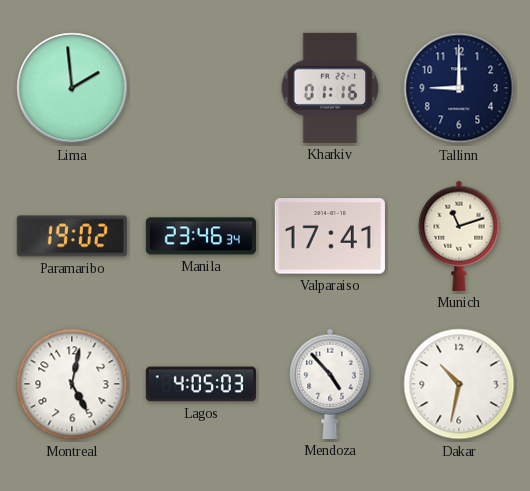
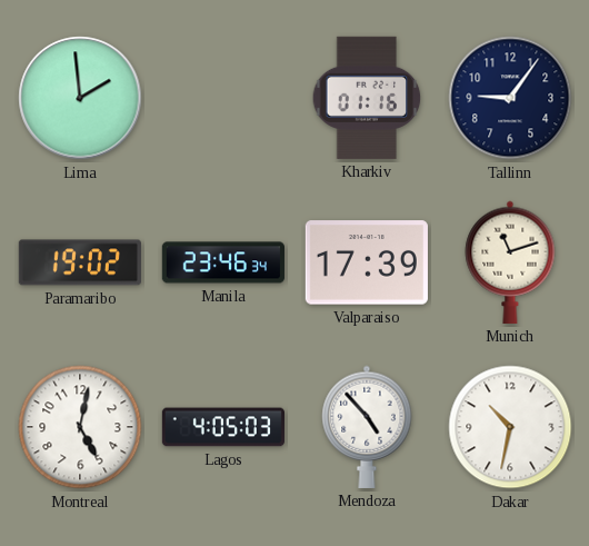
Tallinn: 9:00 -> 9:06
Valparaiso: 17:41 -> 17:39
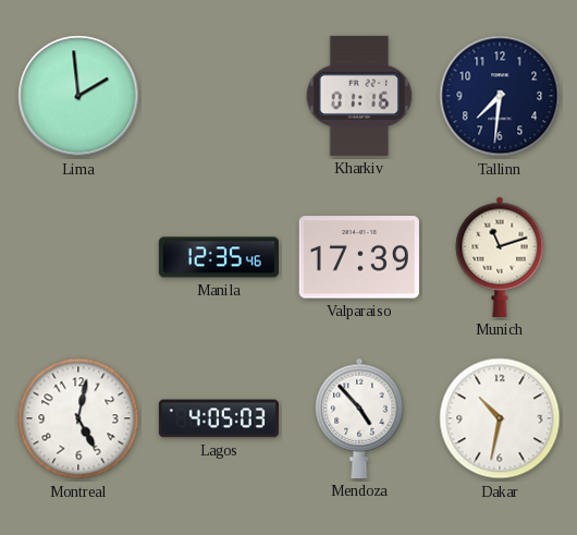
Tallinn: 9:06 -> 7:31
Paramaribo: 19:02 -> none
Manila: 23:46 -> 12:35
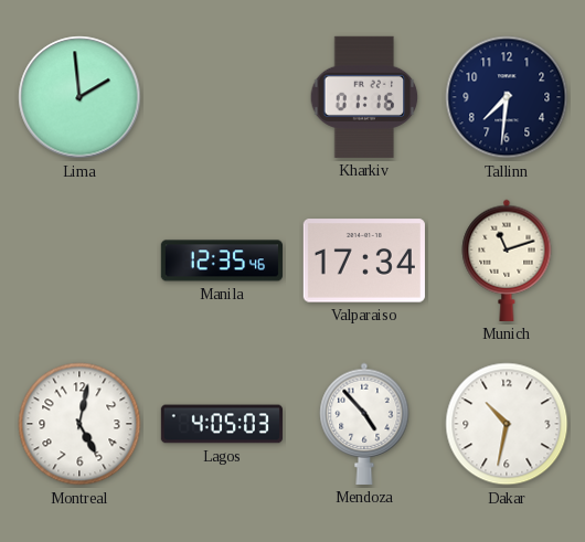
Valparaiso: 17:39 -> 17:34
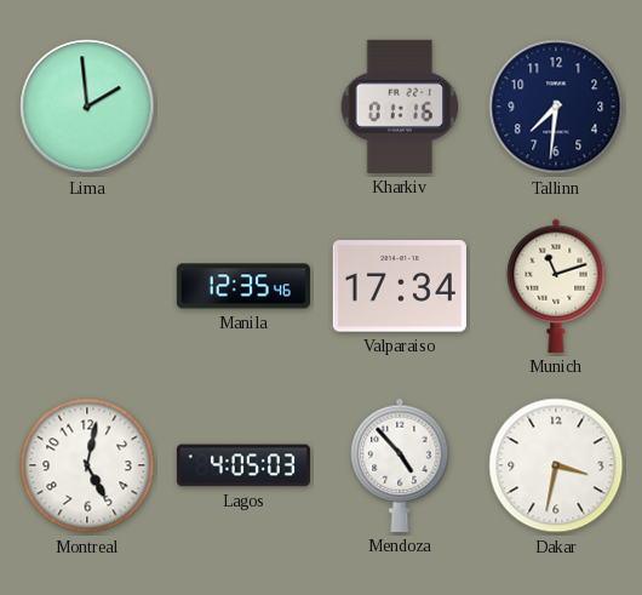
Dakar: 10:32 -> 3:32
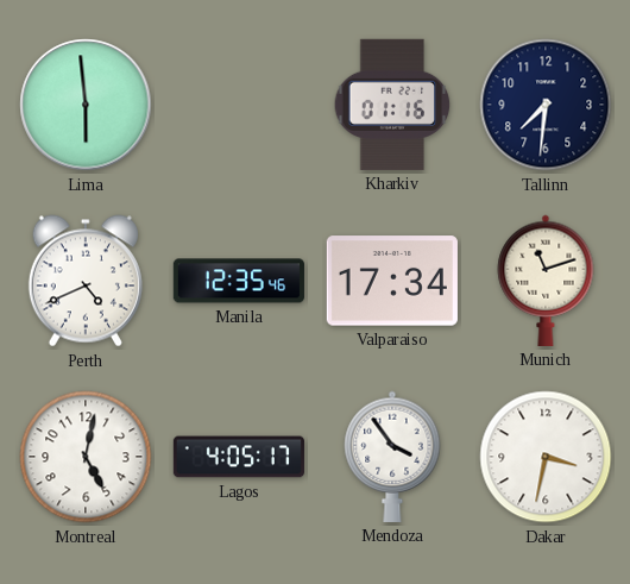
Lima: 1:59 -> 5:59
Perth: none -> 4:41
Lagos: 4:05:03 -> 4:05:17
Mendoza: 4:53 -> 3:54
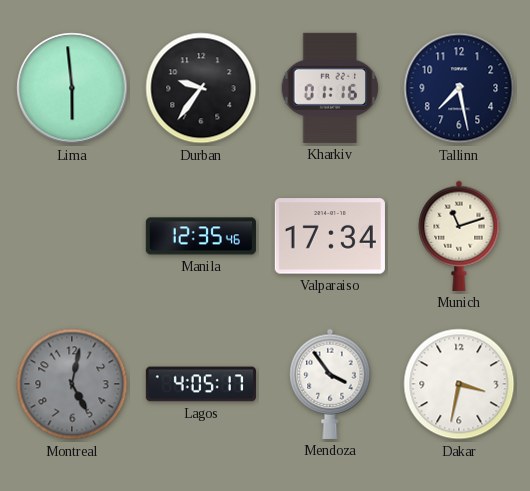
Durban: none -> 9:36
Tallinn: 7:31 -> 7:28
Perth: 4:41 -> none
Montreal dial: white -> grey
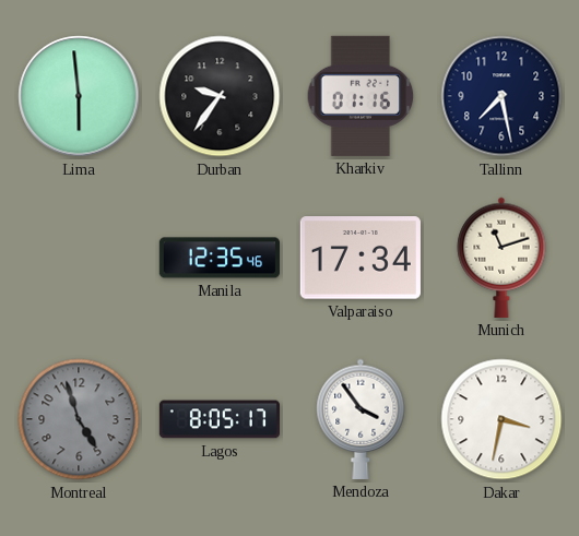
Montreal: 5:02 -> 4:57
Lagos: 4:05 -> 8:05
